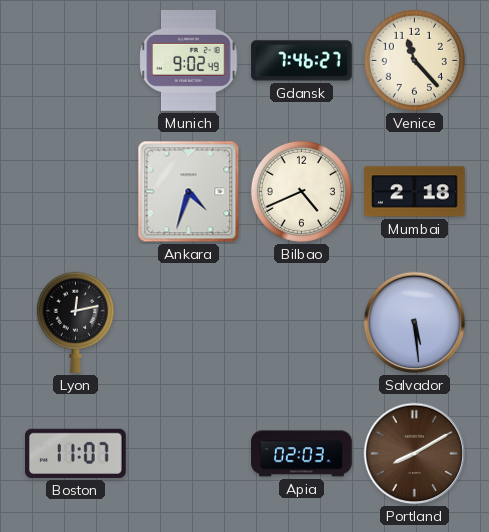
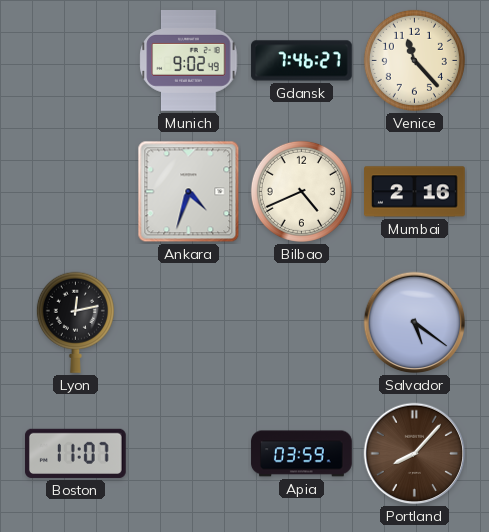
Mumbai: 2:18 -> 2:16
Salvador: 5:29 -> 5:21
Apia: 02:03 -> 03:59
Portland: 8:10 -> 8:07
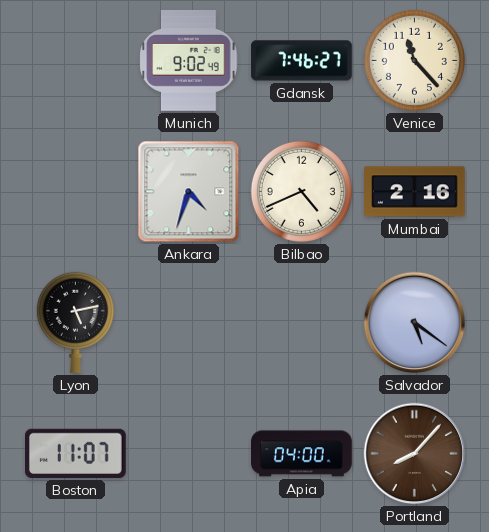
Lyon: 12:13 -> 5:13
Apia: 03:59 -> 04:00
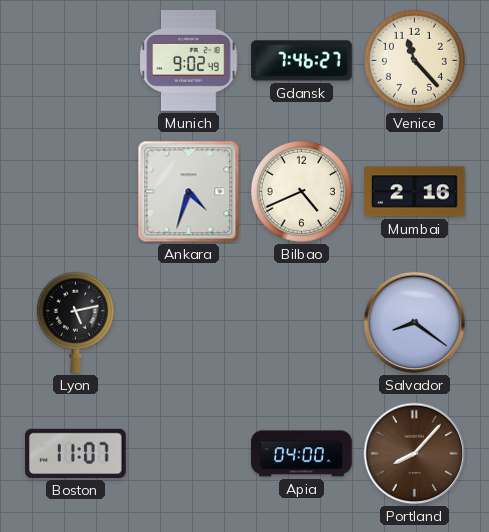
Salvador: 5:21 -> 8:21
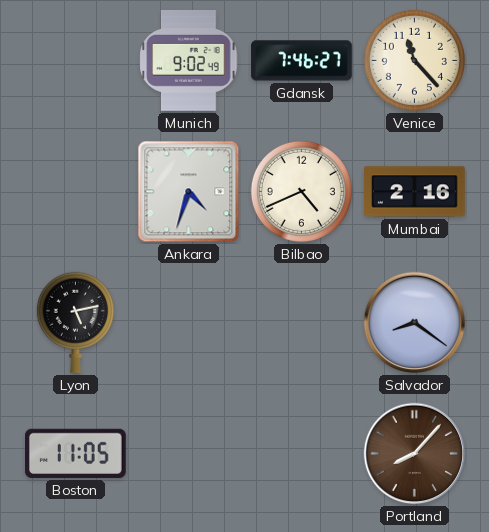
Boston: 11:07 -> 11:05
Apia: 04:00 -> none
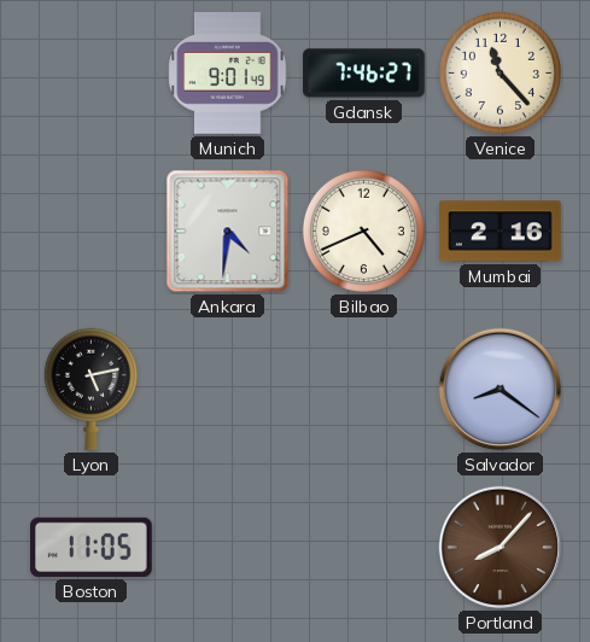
Munich: 9:02 -> 9:01
Ankara: 4:33 -> 4:31
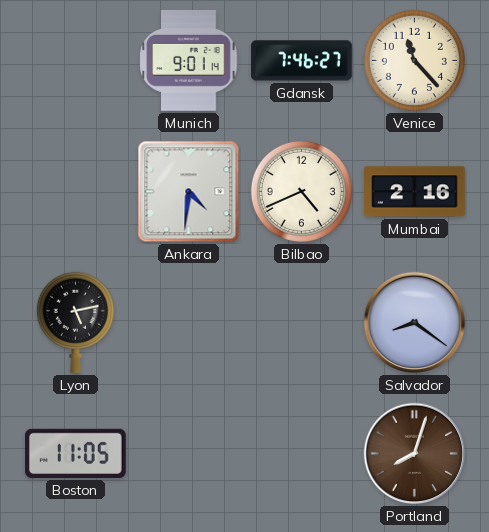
Munich: 9:01:49 -> 9:01:14
Portland: 8:07 -> 8:03
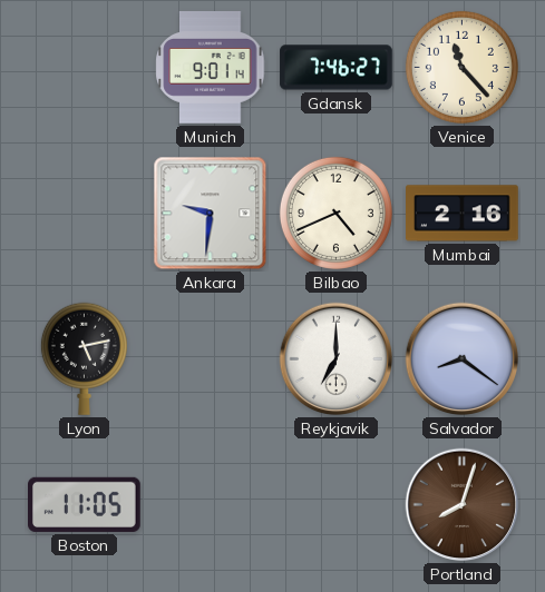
Ankara: 4:31 -> 9:31
Reykjavik: none -> 7:00
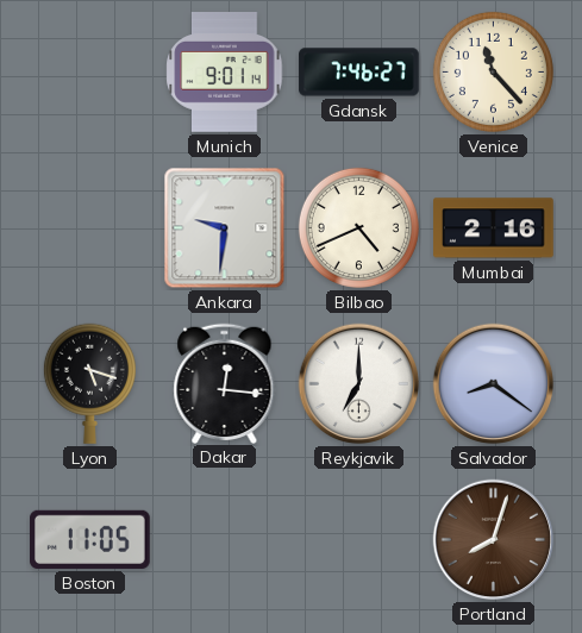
Lyon: 5:13 -> 5:18
Dakar: none -> 12:16
